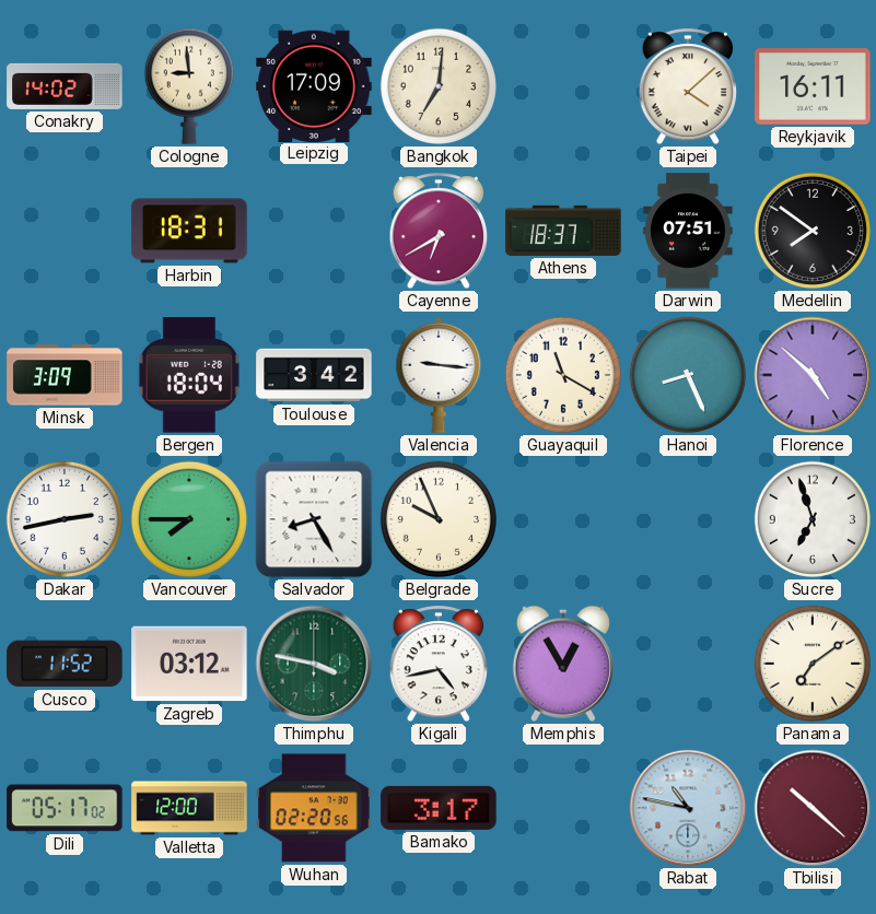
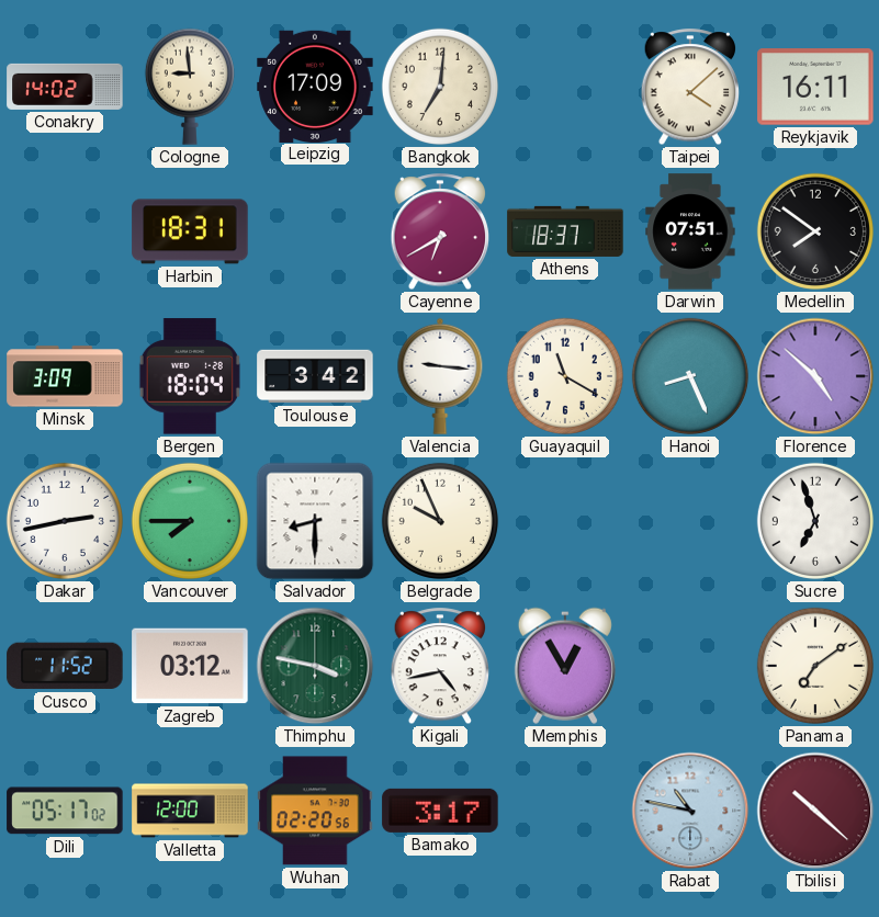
Salvador: 8:25 -> 8:30
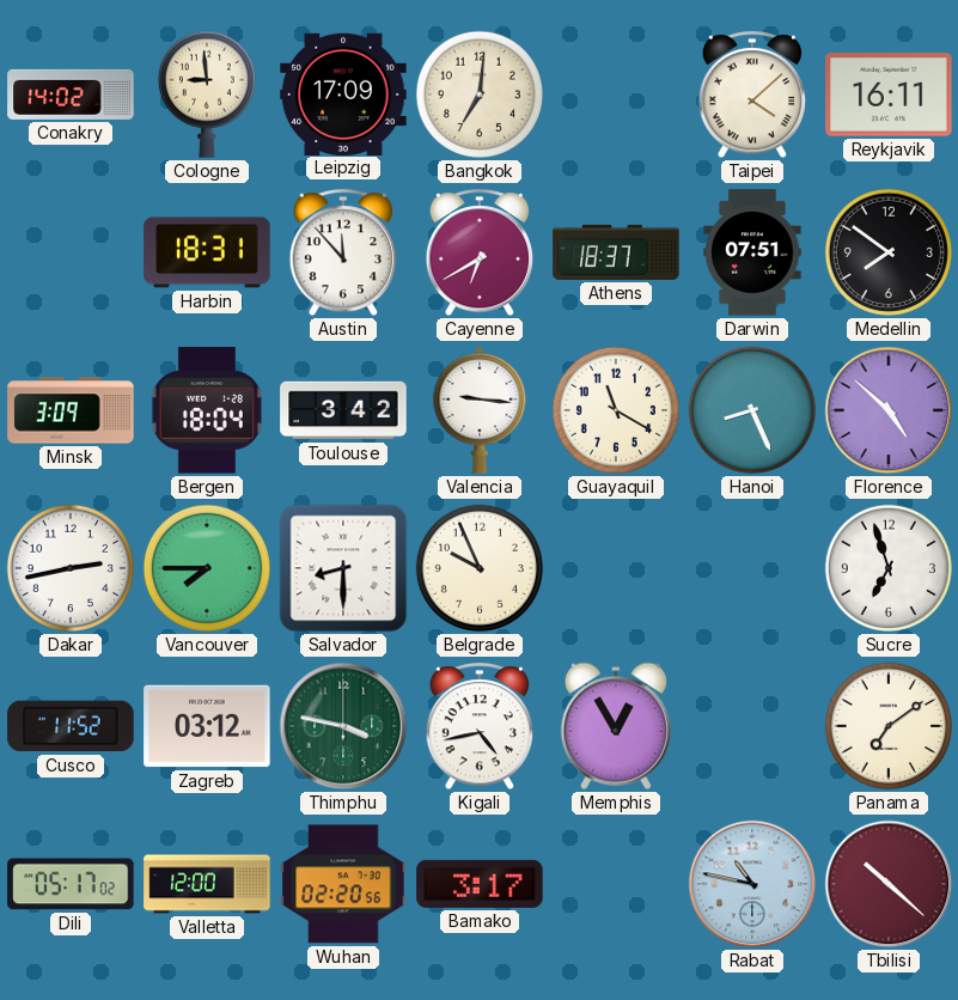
Austin: none -> 11:53
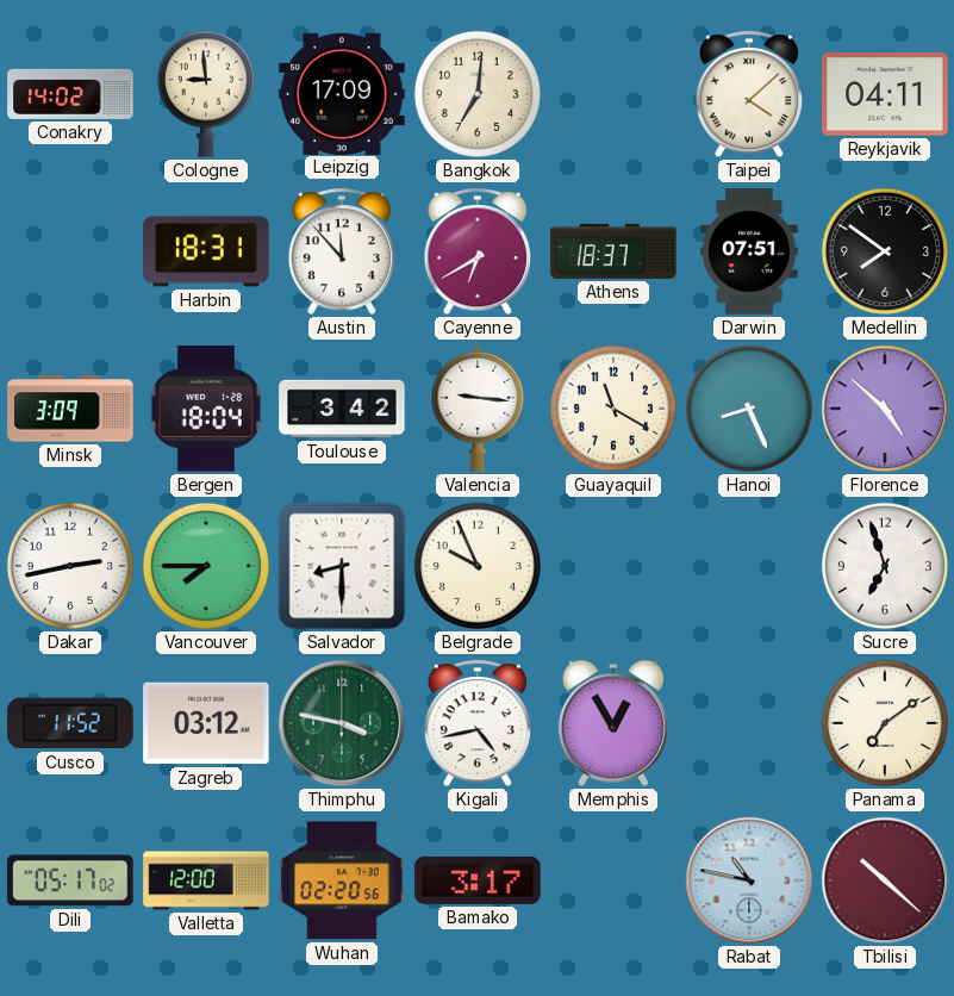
Reykjavik: 16:11 -> 04:11
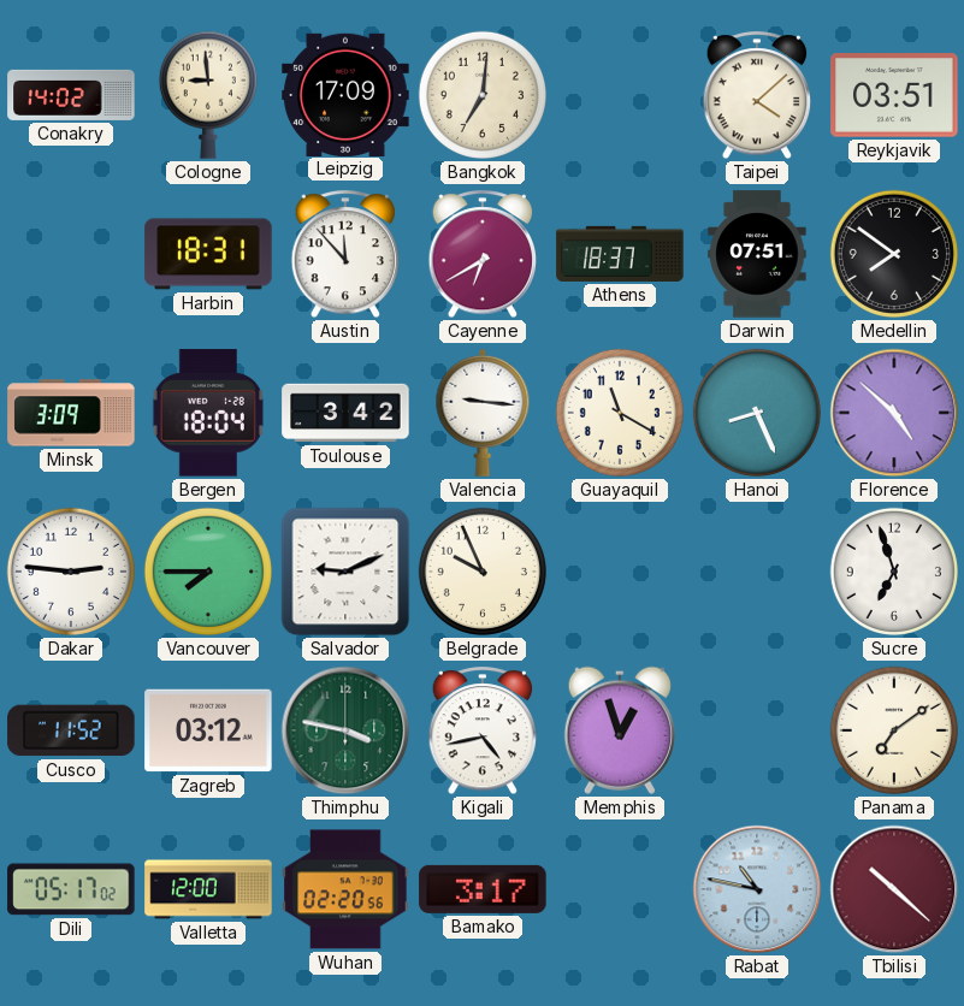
Reykjavik: 04:11 -> 03:51
Dakar: 2:43 -> 2:46
Salvador: 8:30 -> 9:11
Memphis: 12:55 -> 12:57
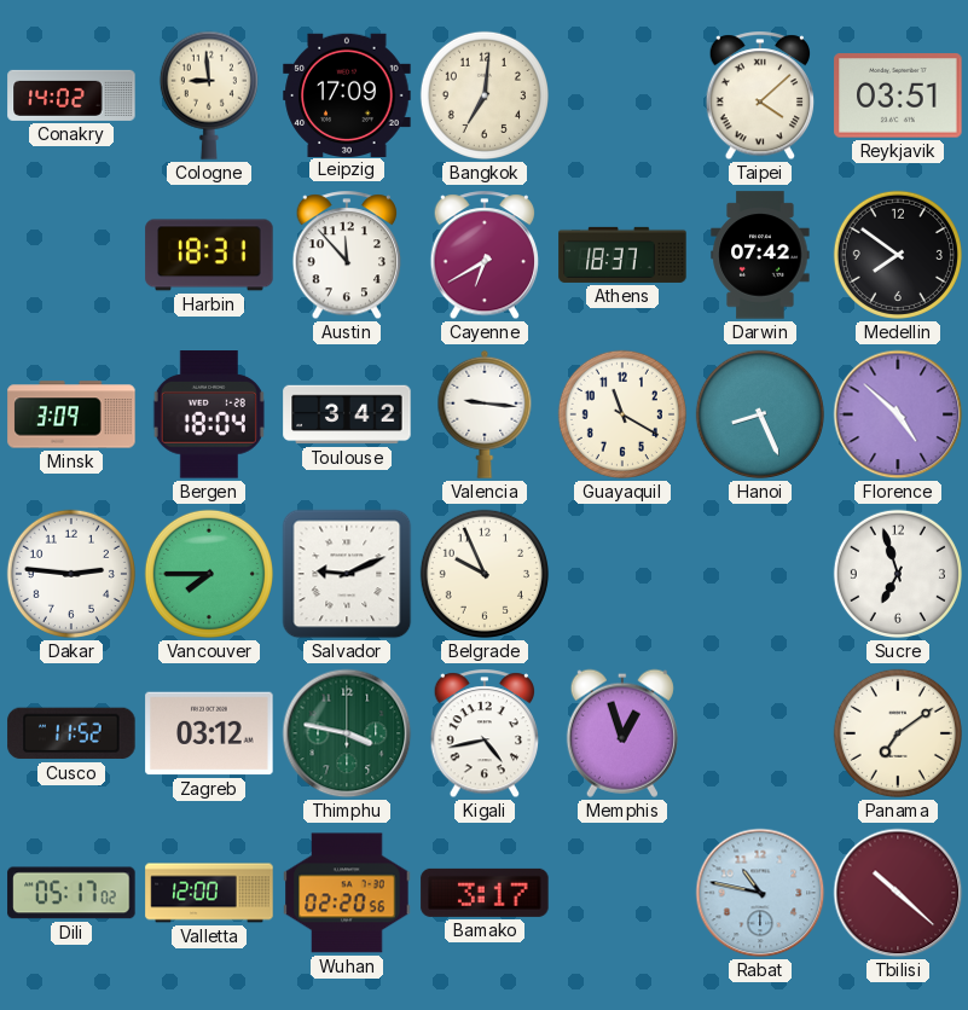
Darwin: 07:51 -> 07:42
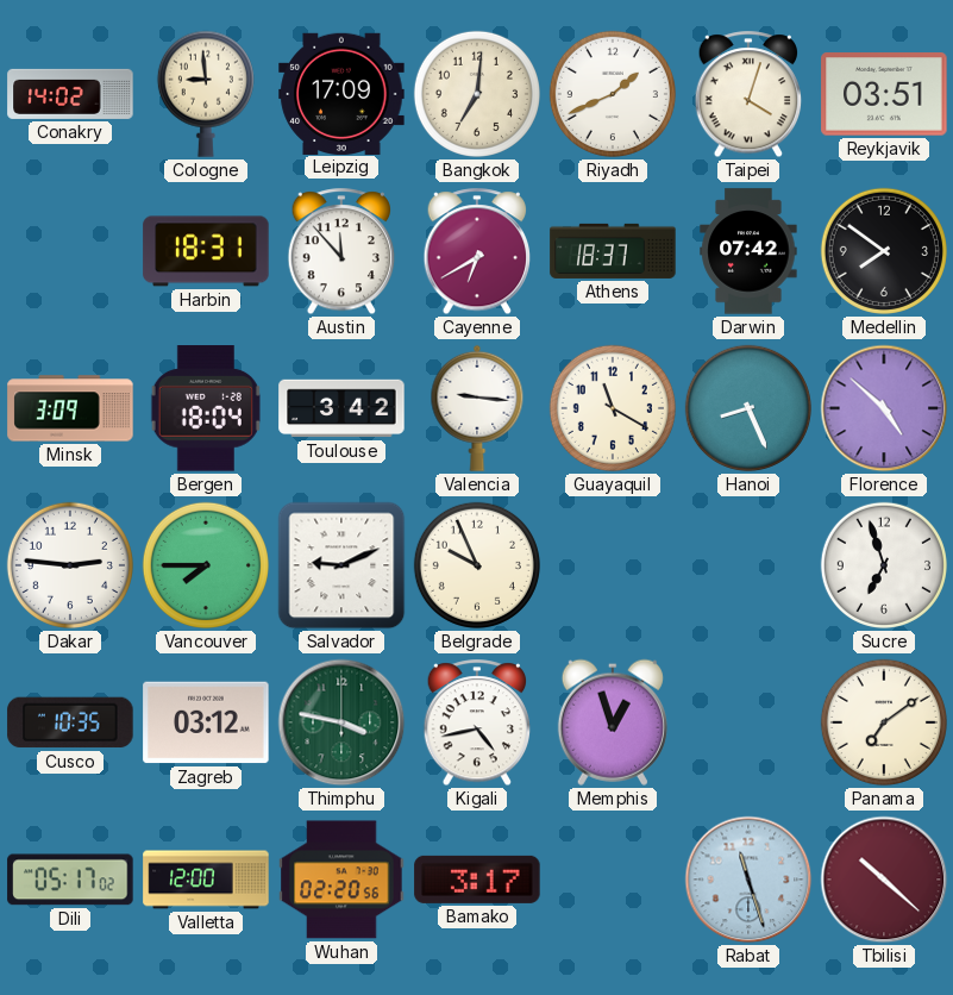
Riyadh: none -> 1:41
Taipei: 4:08 -> 4:03
Cusco: 11:52 -> 10:35
Rabat: 10:47 -> 11:27
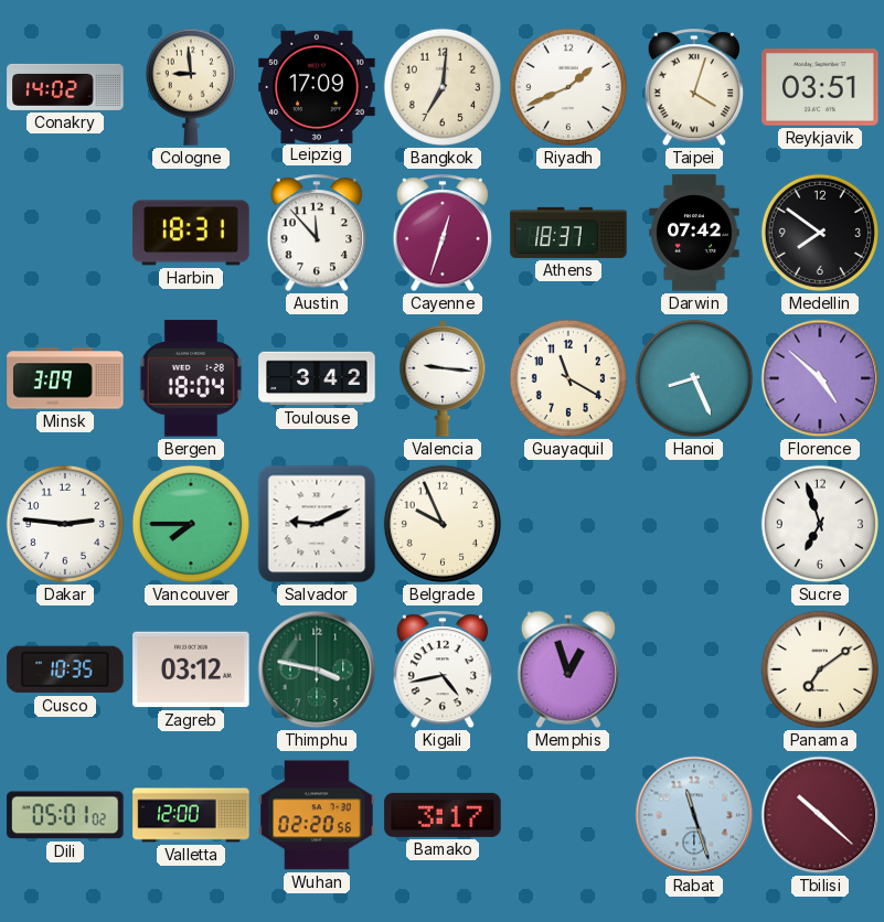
Cayenne: 6:40 -> 12:33
Dili: 05:17 -> 05:01
